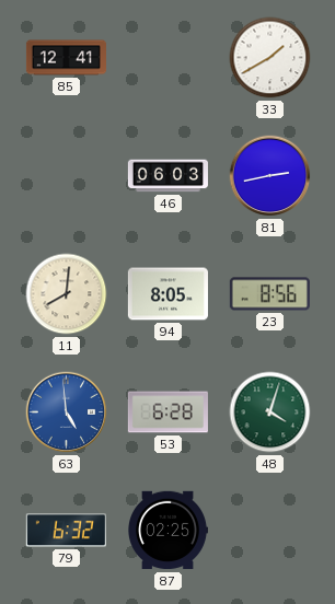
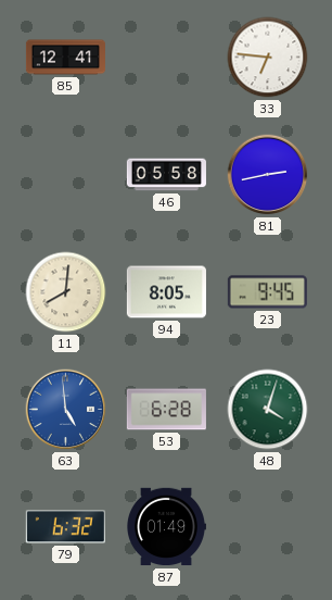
33: 1:40 -> 6:46
46: 06:03 -> 05:58
23: 8:56 -> 9:45
87: 02:25 -> 01:49
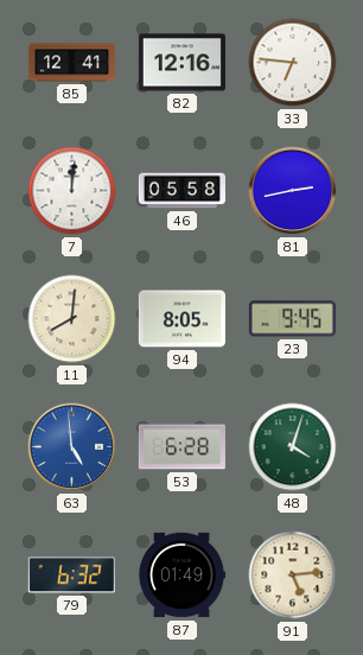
82: none -> 12:16
7: none -> 12:01
91: none -> 5:14
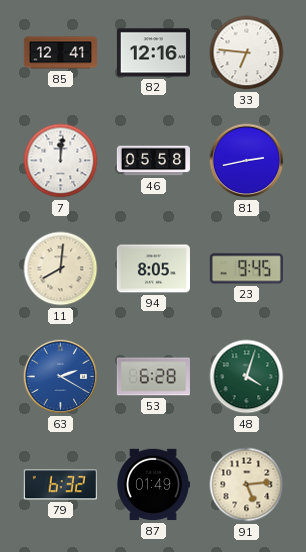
63: 4:59 -> 2:20
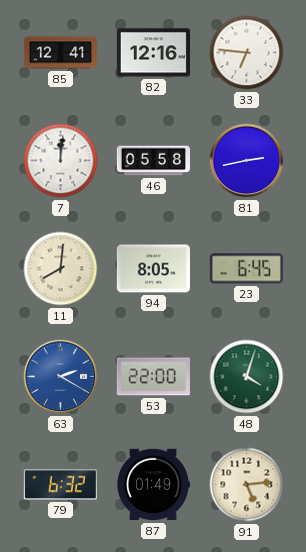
23: 9:45 -> 6:45
53: 6:28 -> 22:00
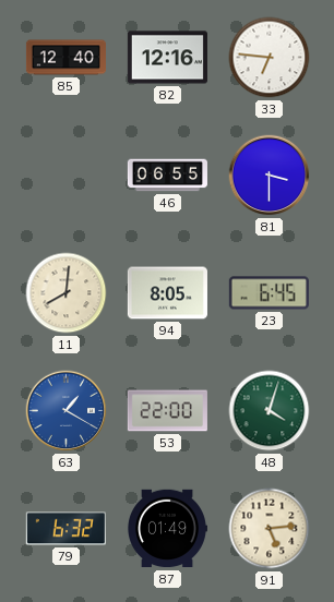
85: 12:41 -> 12:40
7: 12:01 -> none
46: 05:58 -> 06:55
81: 2:43 -> 3:30
63: 2:20 -> 1:20
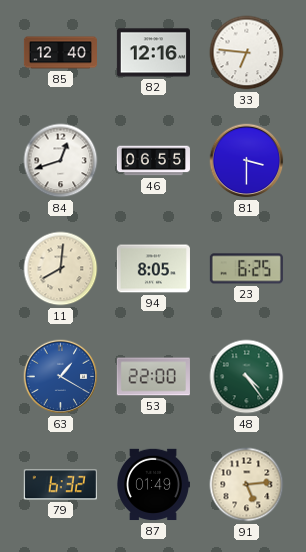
84: none -> 12:42
23: 6:45 -> 6:25
48: 4:03 -> 4:24
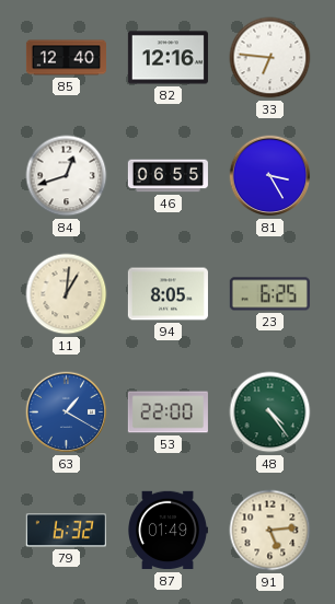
81: 3:30 -> 3:25
11: 8:01 -> 1:01
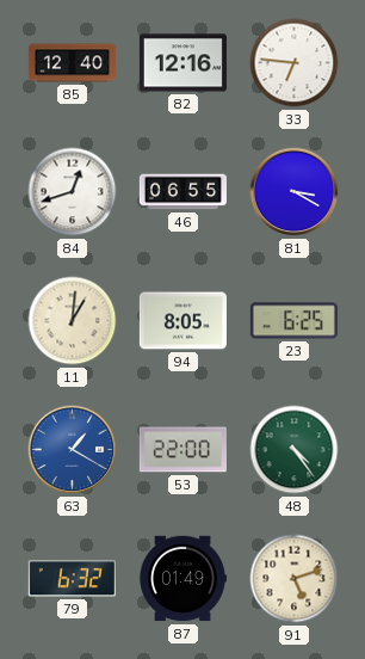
81: 3:25 -> 3:20
91: 5:14 -> 5:12
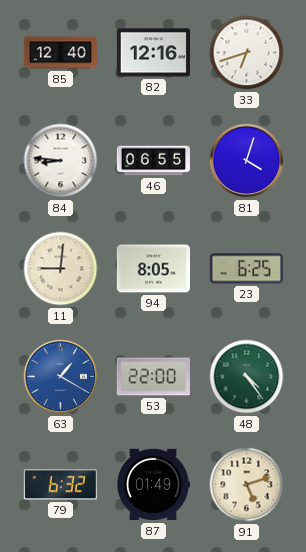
33: 6:46 -> 6:42
84: 12:42 -> 8:46
81: 3:20 -> 4:03
11: 1:01 -> 9:01
